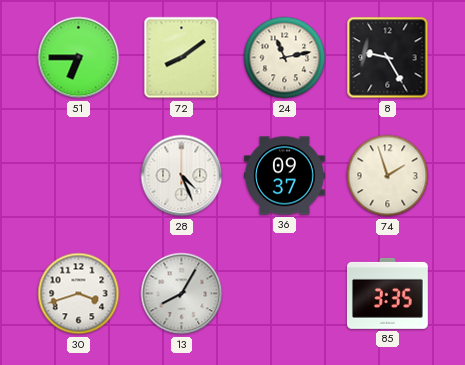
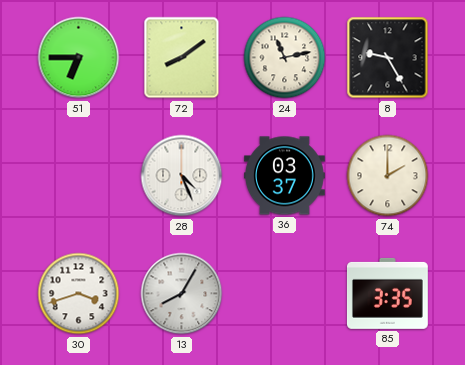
36: 09:37 -> 03:37
74: 1:57 -> 2:00
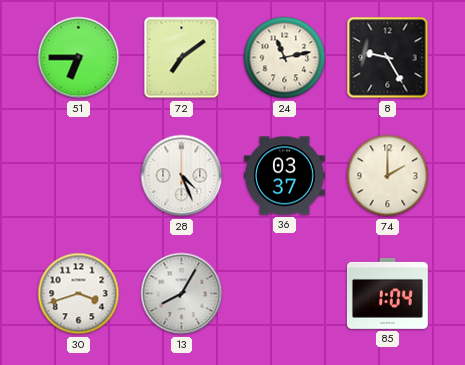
72: 8:09 -> 7:09
85: 3:35 -> 1:04
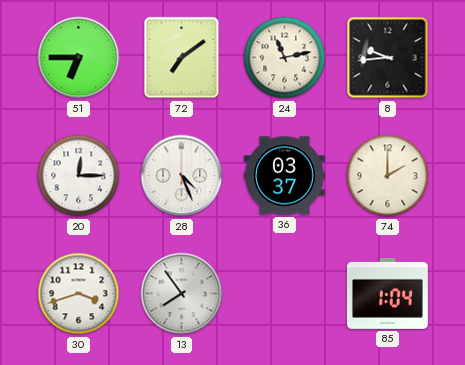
8: 9:25 -> 9:44
20: none -> 12:15
13: 8:05 -> 7:54
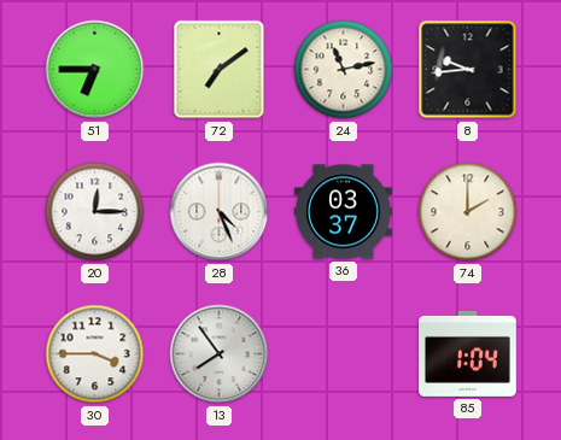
30: 3:42 -> 3:45
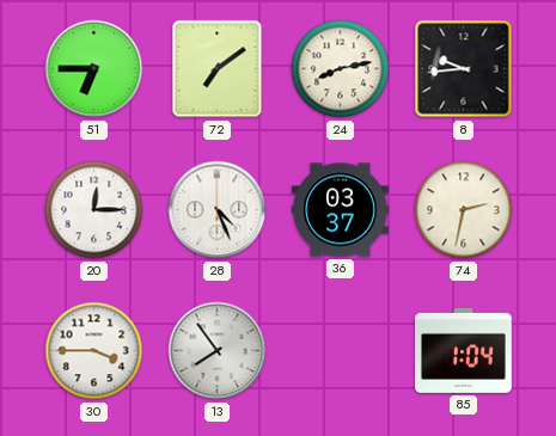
24: 11:13 -> 8:13
74: 2:00 -> 2:32
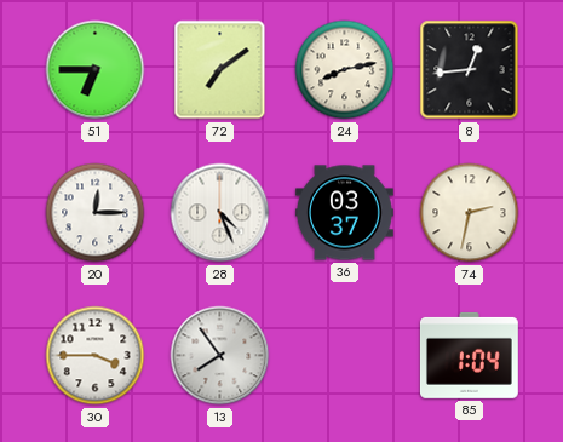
8: 9:44 -> 12:44
